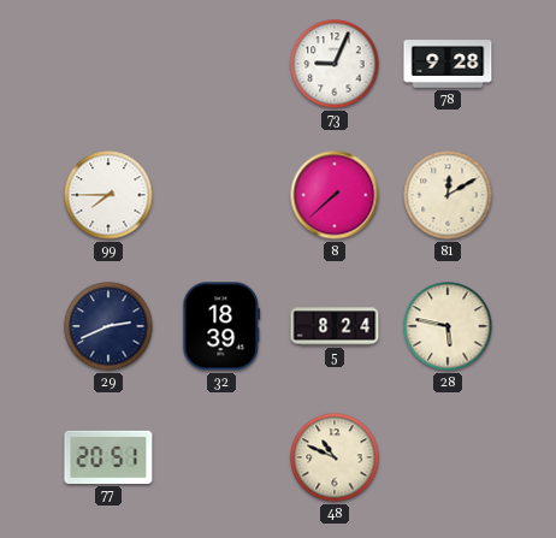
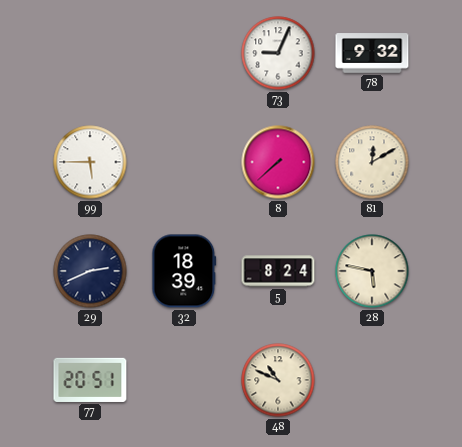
78: 9:28 -> 9:32
99: 7:45 -> 5:45
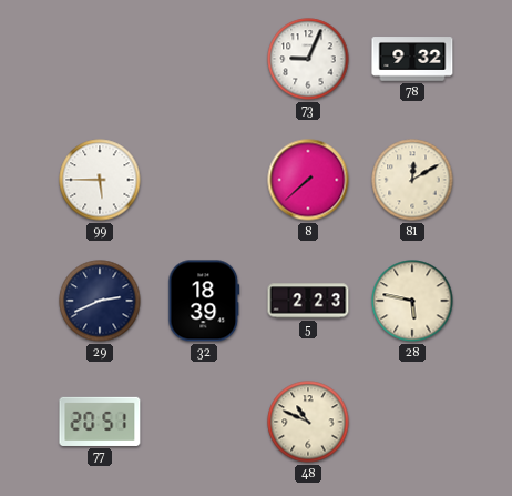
5: 8:24 -> 2:23
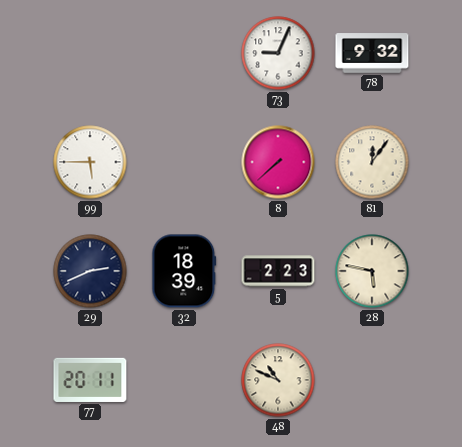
81: 12:10 -> 12:06
77: 20:51 -> 20:11
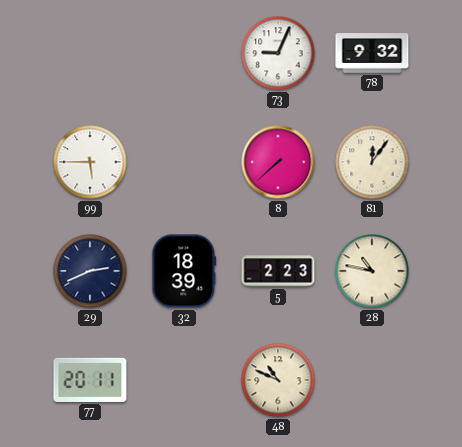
28: 5:47 -> 10:47
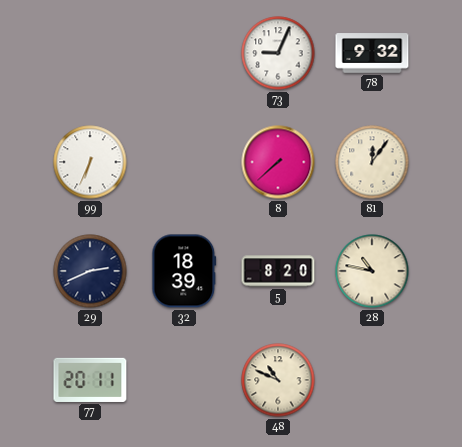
99: 5:45 -> 6:34
5: 2:23 -> 8:20
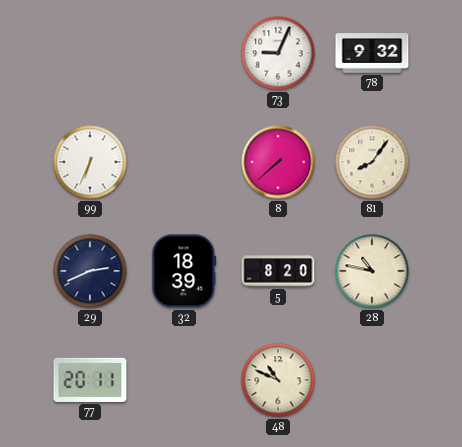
81: 12:06 -> 8:06
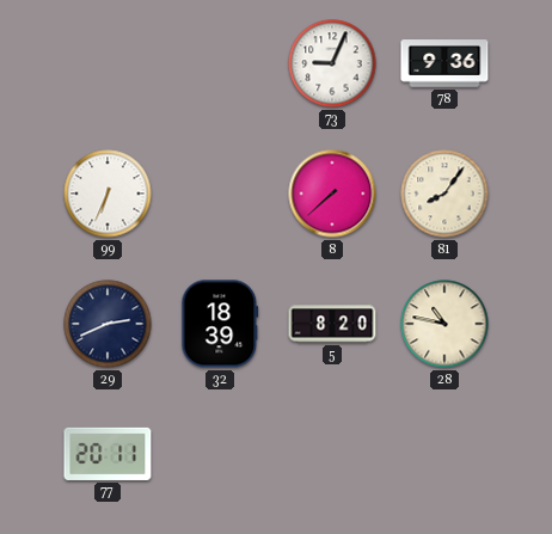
78: 9:32 -> 9:36
48: 10:49 -> none
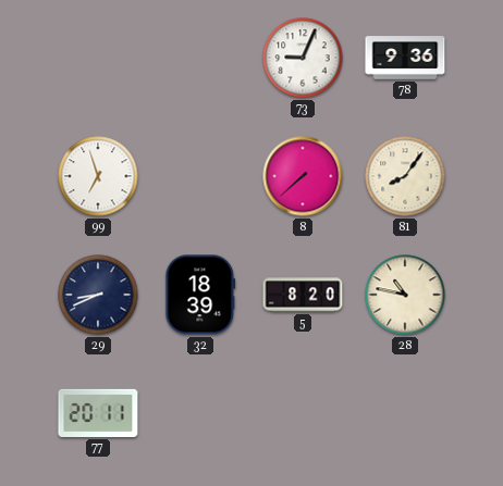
99: 6:34 -> 6:57
29: 2:41 -> 8:41
